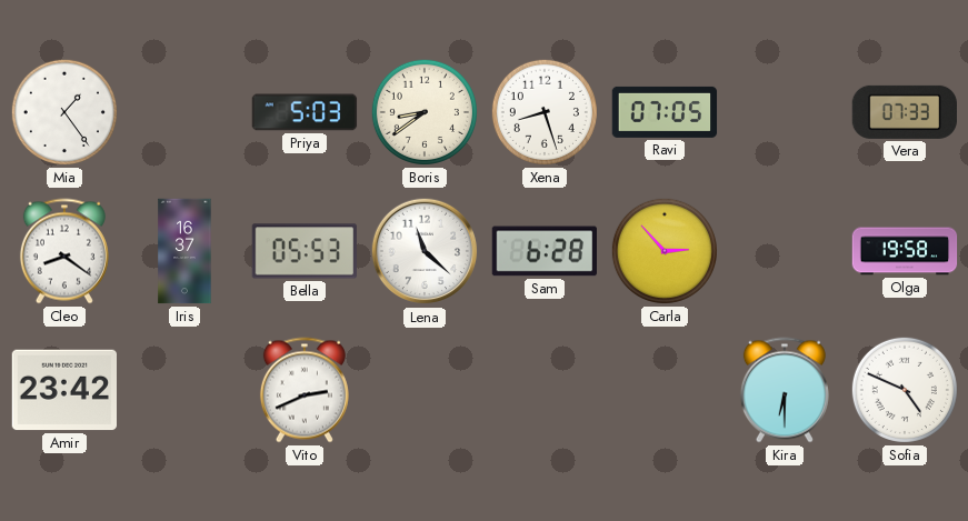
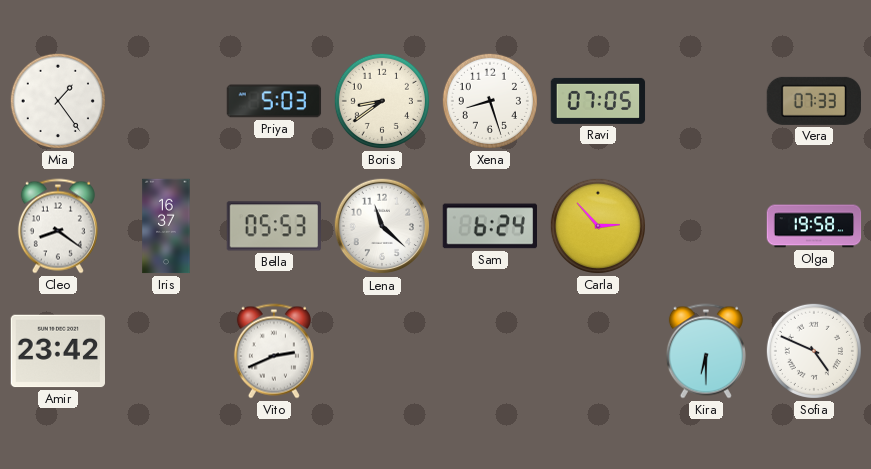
Sam: 6:28 -> 6:24
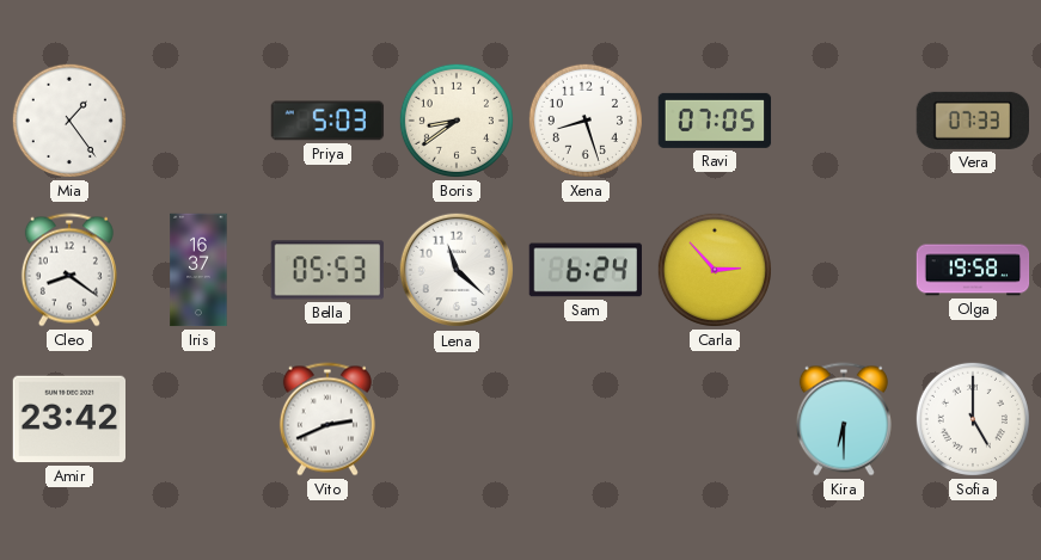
Sofia: 4:49 -> 5:00
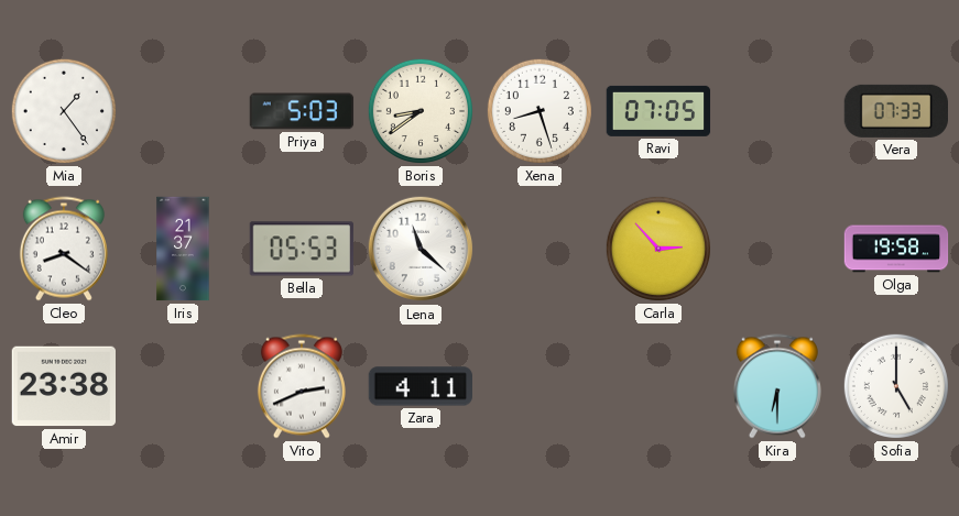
Iris: 16:37 -> 21:37
Sam: 6:24 -> none
Amir: 23:42 -> 23:38
Zara: none -> 4:11
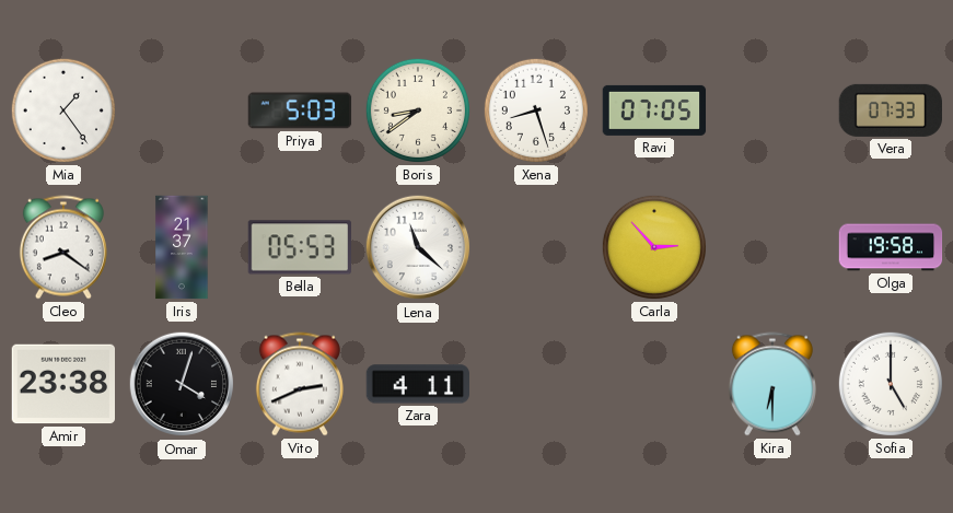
Omar: none -> 4:03
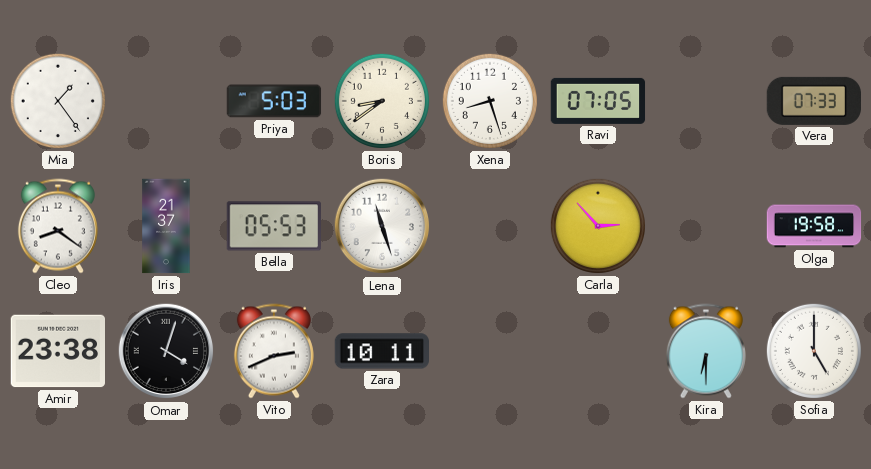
Lena: 11:22 -> 11:27
Zara: 4:11 -> 10:11
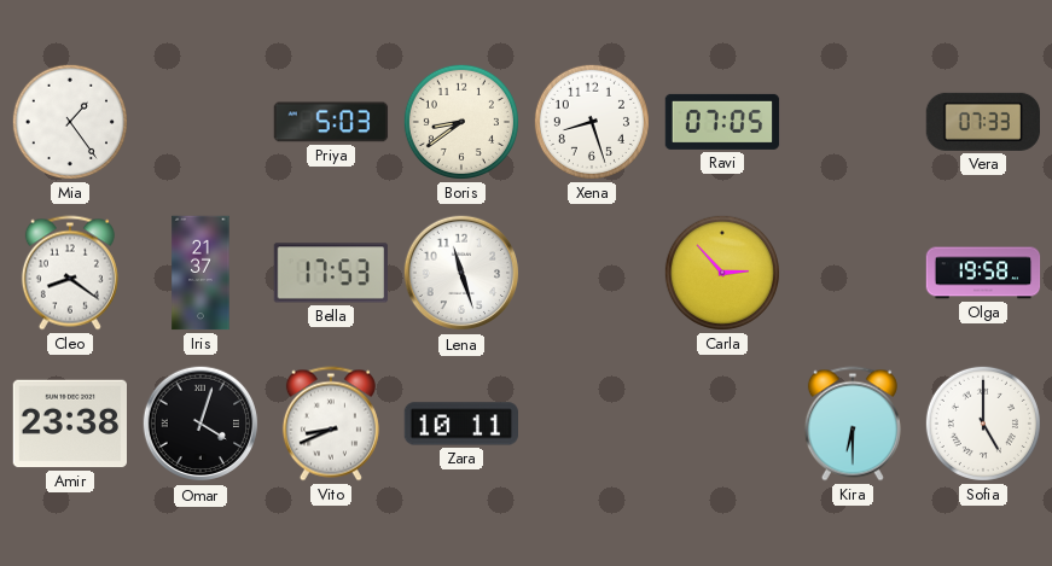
Bella: 05:53 -> 17:53
Vito: 2:41 -> 8:41
